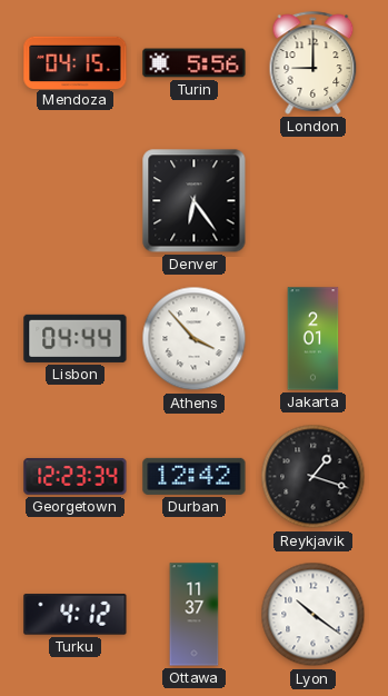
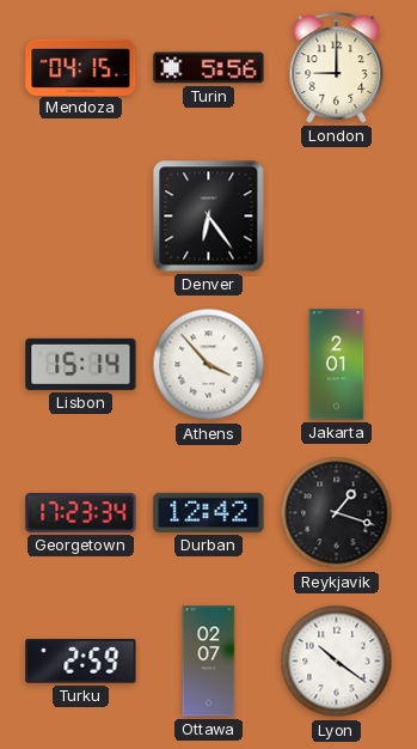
Lisbon: 04:44 -> 15:14
Georgetown: 12:23 -> 17:23
Turku: 4:12 -> 2:59
Ottawa: 11:37 -> 02:07
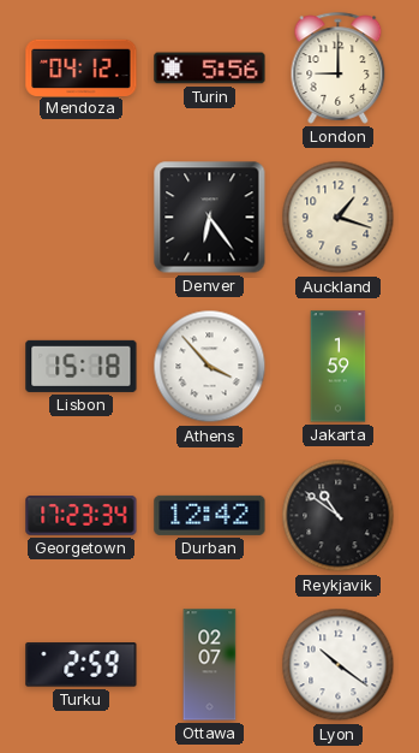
Mendoza: 04:15 -> 04:12
Auckland: none -> 1:18
Lisbon: 15:14 -> 15:18
Jakarta: 2:01 -> 1:59
Reykjavik: 1:18 -> 10:51
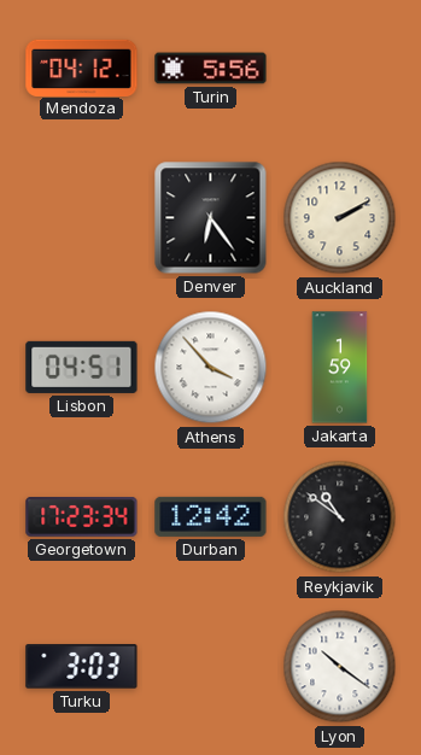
London: 9:00 -> none
Auckland: 1:18 -> 2:10
Lisbon: 15:18 -> 04:51
Turku: 2:59 -> 3:03
Ottawa: 02:07 -> none
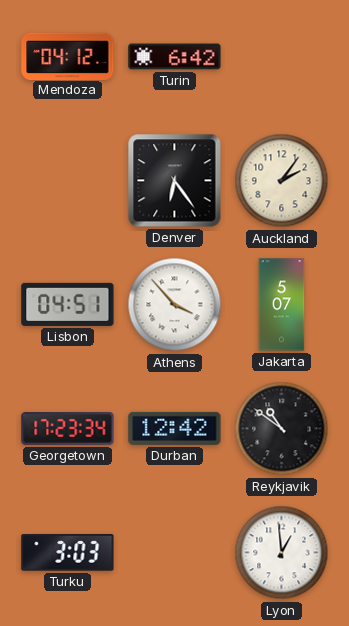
Turin: 5:56 -> 6:42
Auckland: 2:10 -> 2:06
Jakarta: 1:59 -> 5:07
Lyon: 10:21 -> 12:59
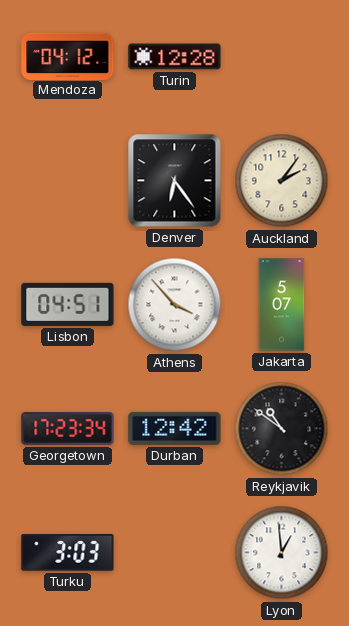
Turin: 6:42 -> 12:28
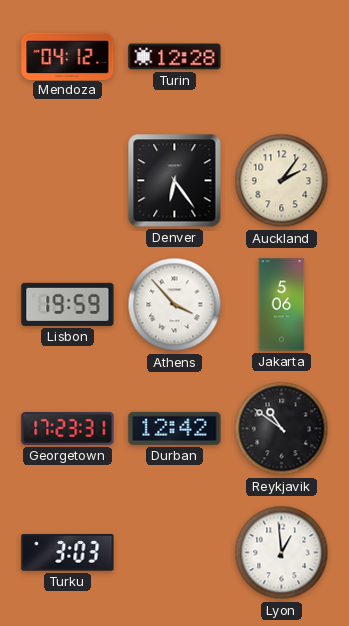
Lisbon: 04:51 -> 19:59
Jakarta: 5:07 -> 5:06
Georgetown: 17:23:34 -> 17:23:31
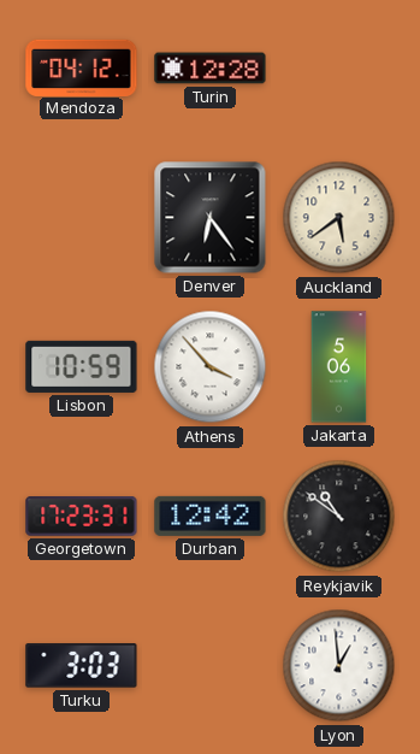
Auckland: 2:06 -> 5:39
Lisbon: 19:59 -> 10:59
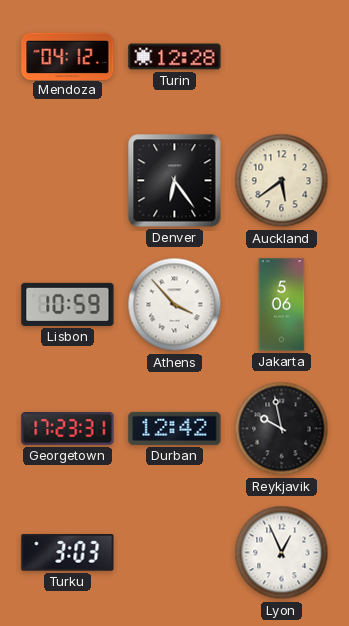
Reykjavik: 10:51 -> 9:58
Lyon: 12:59 -> 12:56
